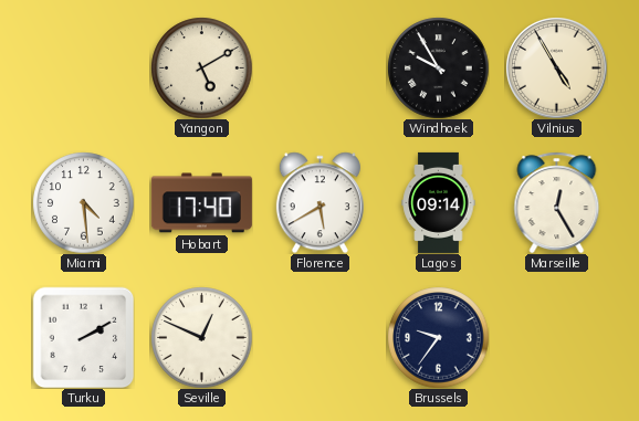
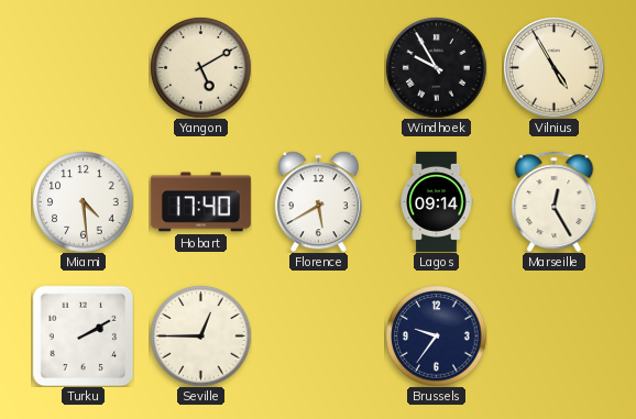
Seville: 12:49 -> 12:45
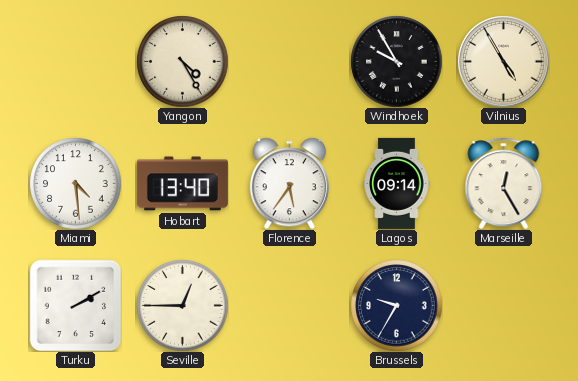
Yangon: 5:10 -> 4:25
Hobart: 17:40 -> 13:40
Florence: 5:40 -> 5:36
Brussels: 9:36 -> 9:35
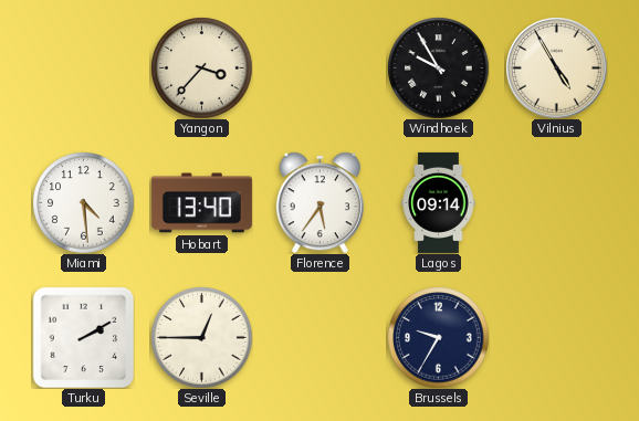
Yangon: 4:25 -> 3:37
Marseille: 12:25 -> none
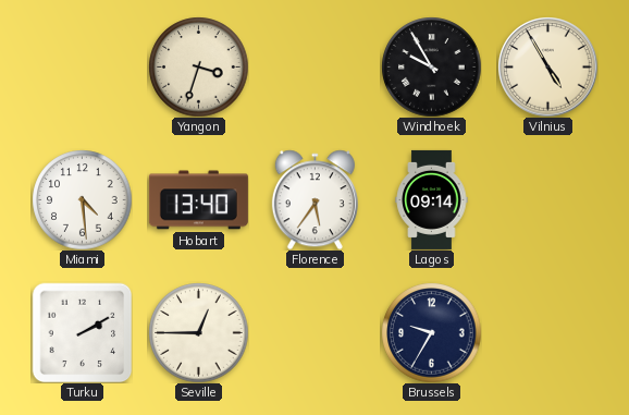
Yangon: 3:37 -> 3:33
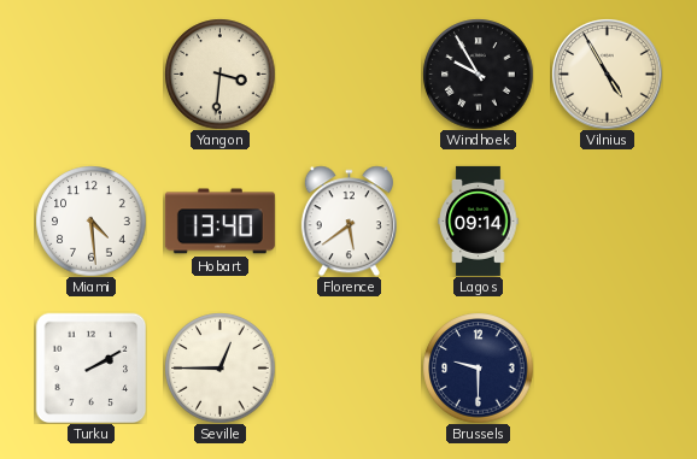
Yangon: 3:33 -> 3:31
Florence: 5:36 -> 5:39
Brussels: 9:35 -> 9:30
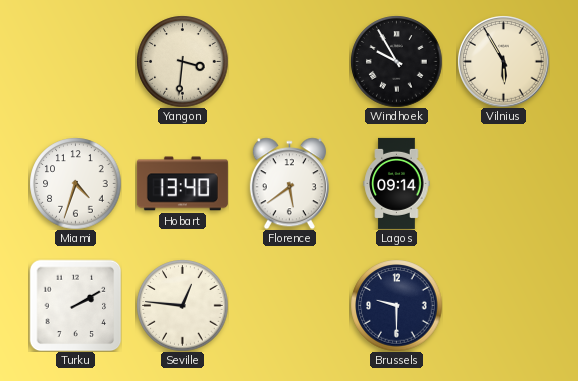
Vilnius: 4:55 -> 5:55
Miami: 4:29 -> 4:33
Seville: 12:45 -> 12:46
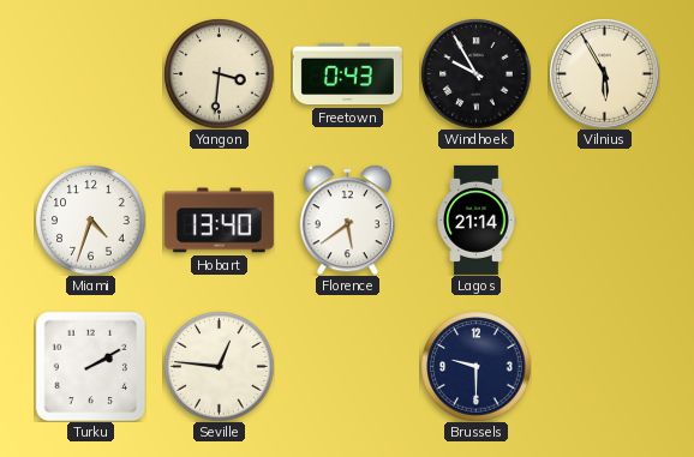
Freetown: none -> 0:43
Lagos: 09:14 -> 21:14
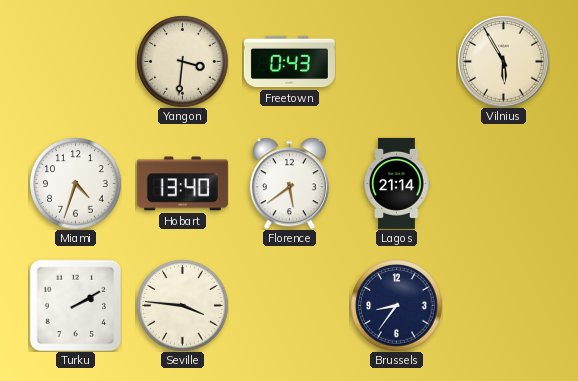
Windhoek: 9:55 -> none
Seville: 12:46 -> 3:46
Brussels: 9:30 -> 8:36
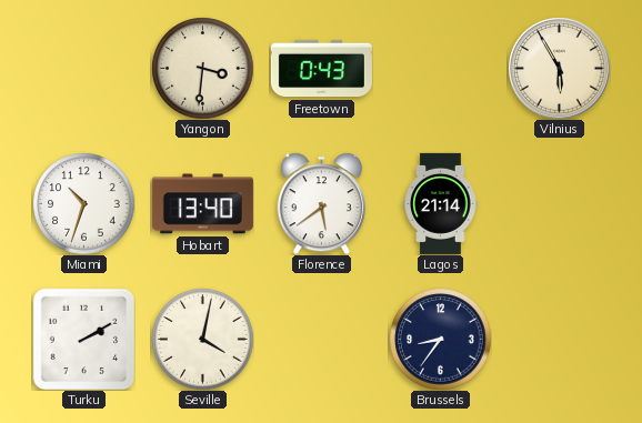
Miami: 4:33 -> 10:33
Seville: 3:46 -> 4:02
